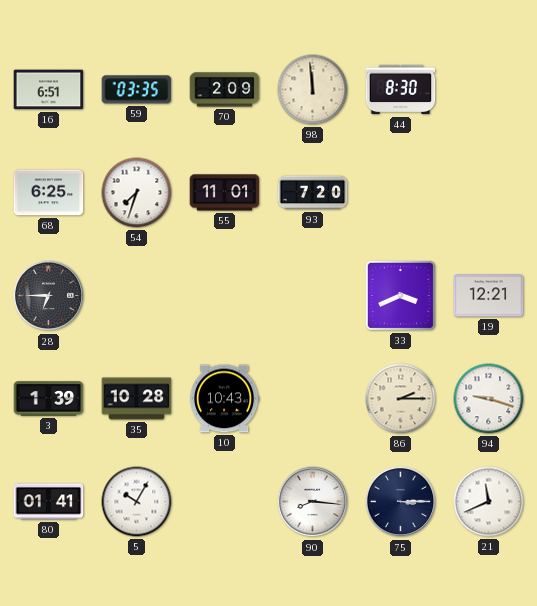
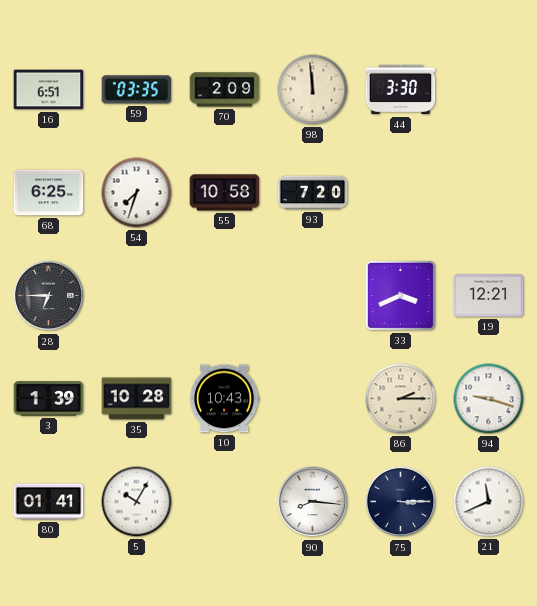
44: 8:30 -> 3:30
55: 11:01 -> 10:58
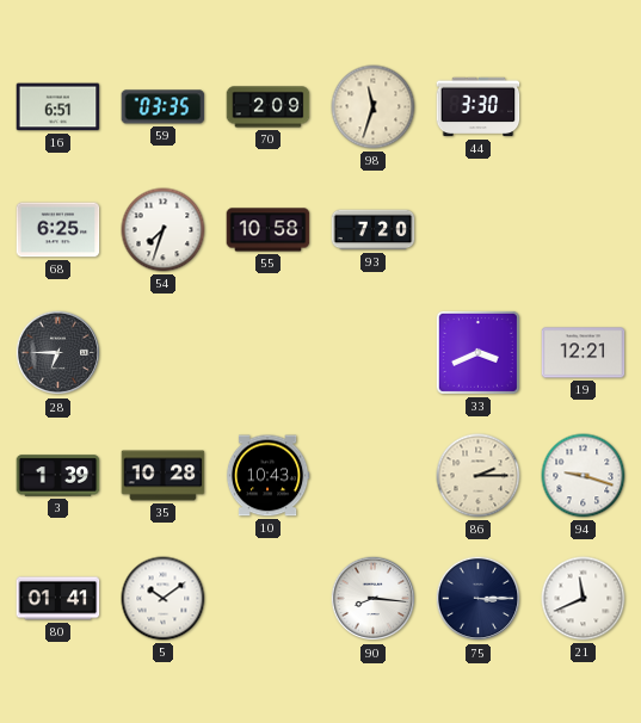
98: 11:59 -> 11:33
5: 10:05 -> 10:09
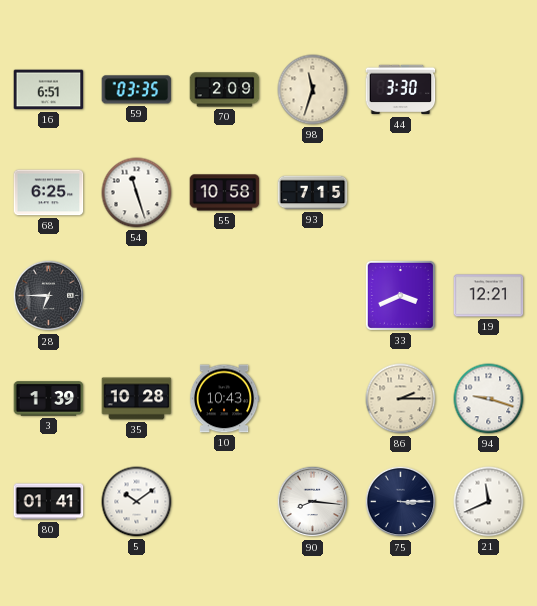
54: 7:33 -> 11:27
93: 7:20 -> 7:15
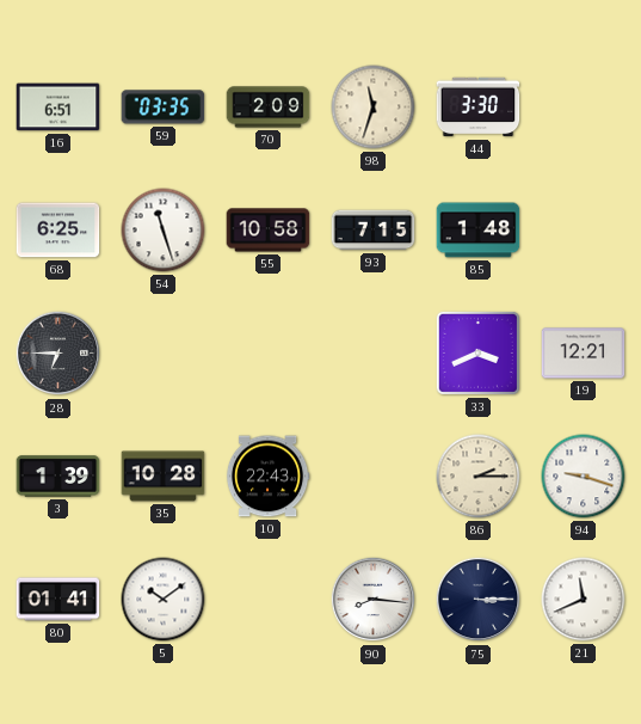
85: none -> 1:48
10: 10:43 -> 22:43
